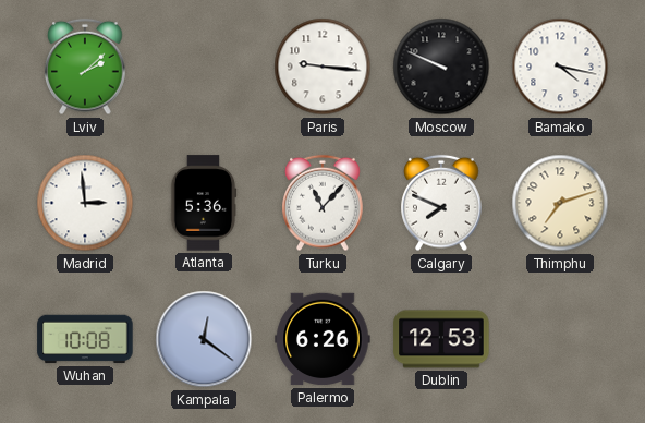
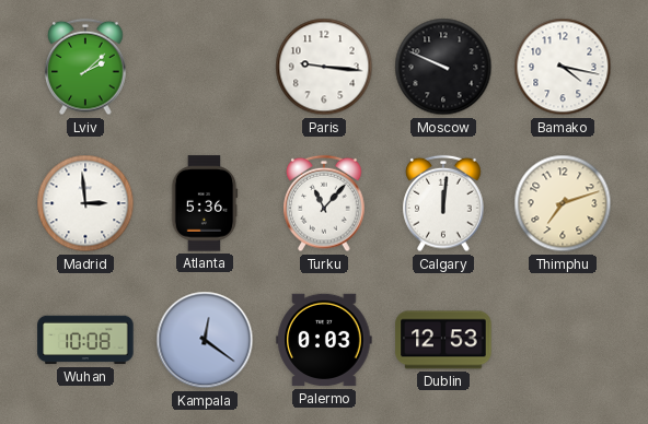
Calgary: 7:49 -> 12:01
Palermo: 6:26 -> 0:03
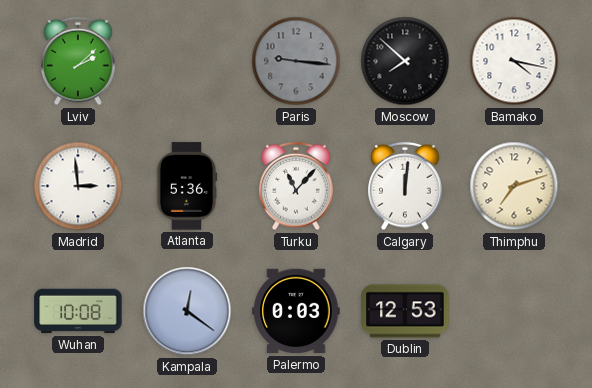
Paris dial: white -> grey
Moscow: 9:49 -> 7:52
